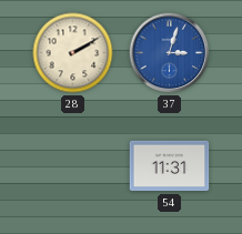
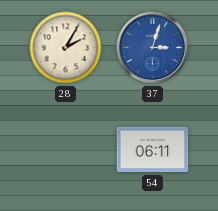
28: 2:10 -> 2:05
54: 11:31 -> 06:11
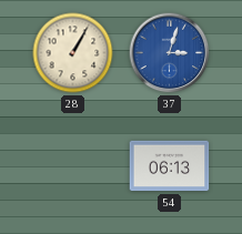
28: 2:05 -> 1:05
54: 06:11 -> 06:13
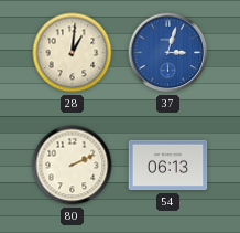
28: 1:05 -> 1:01
80: none -> 2:11
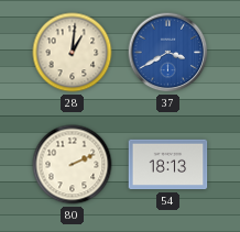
37: 3:03 -> 3:40
54: 06:13 -> 18:13
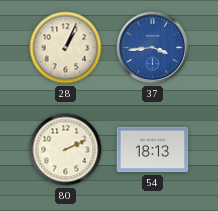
28: 1:01 -> 1:04
37: 3:40 -> 3:44
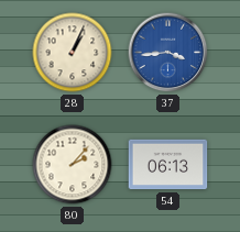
80: 2:11 -> 2:07
54: 18:13 -> 06:13
